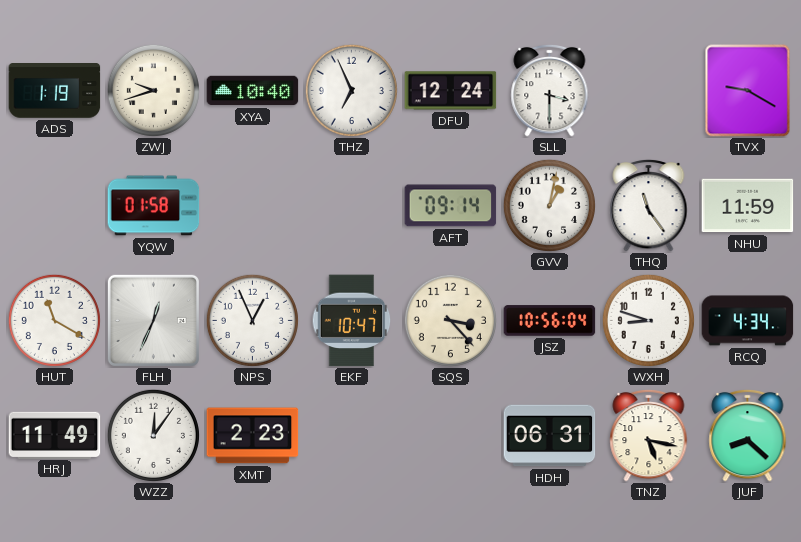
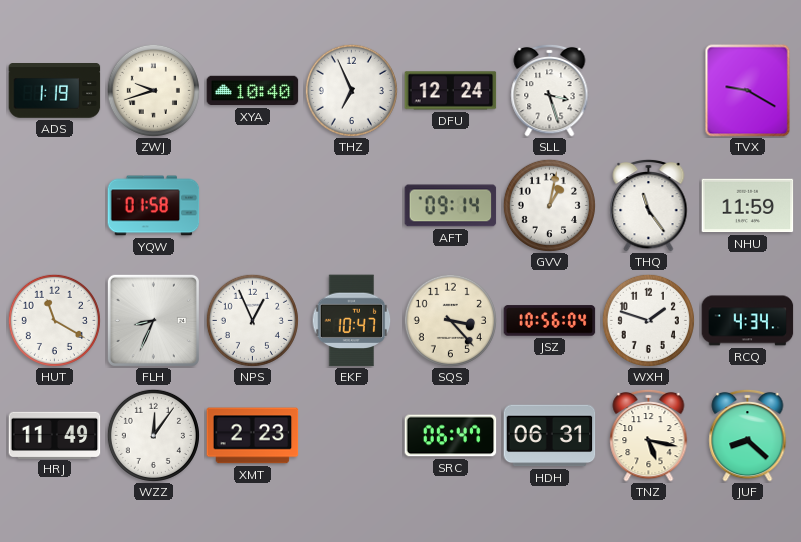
SLL: 3:30 -> 3:27
FLH: 12:34 -> 8:34
WXH: 8:48 -> 1:48
SRC: none -> 06:47
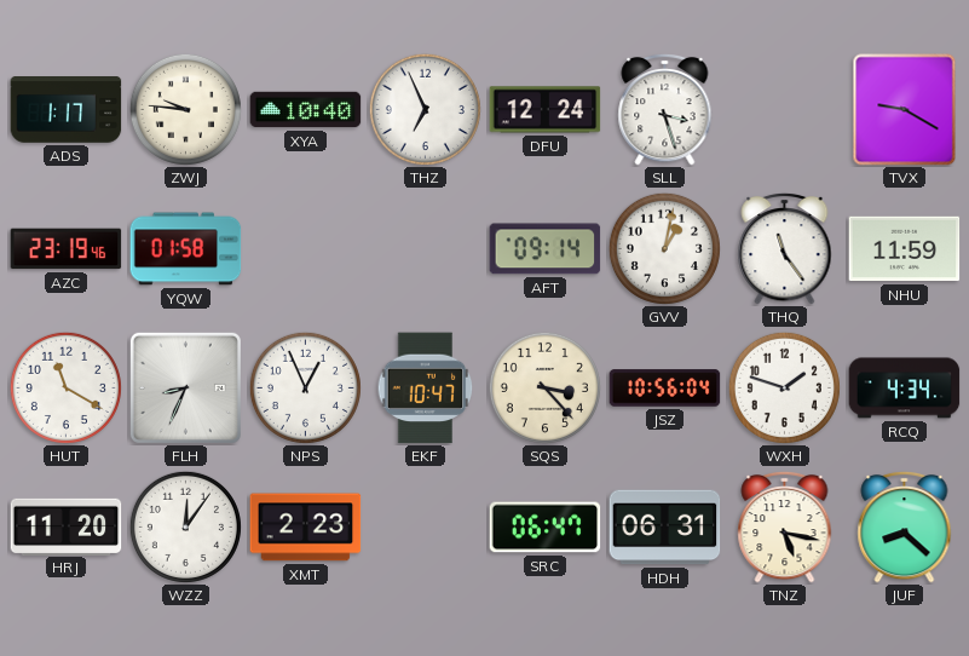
ADS: 1:19 -> 1:17
ZWJ: 9:42 -> 9:46
AZC: none -> 23:19
HRJ: 11:49 -> 11:20
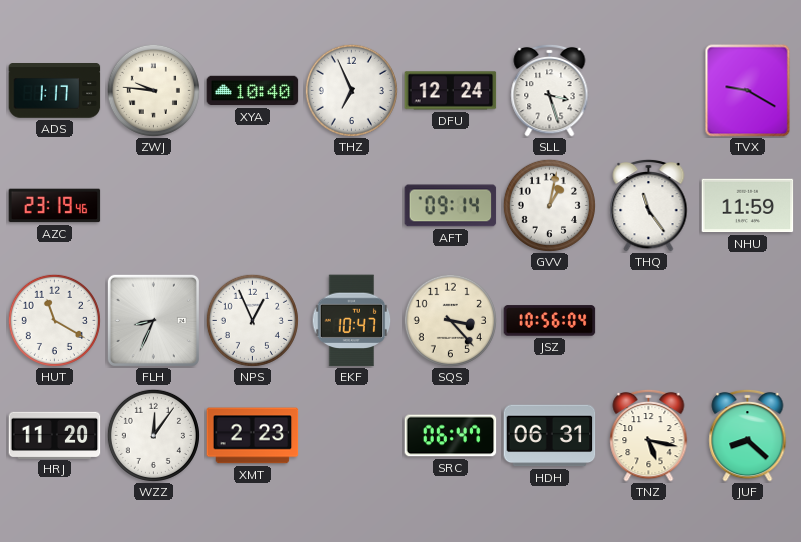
YQW: 01:58 -> none
WXH: 1:48 -> none
RCQ: 4:34 -> none
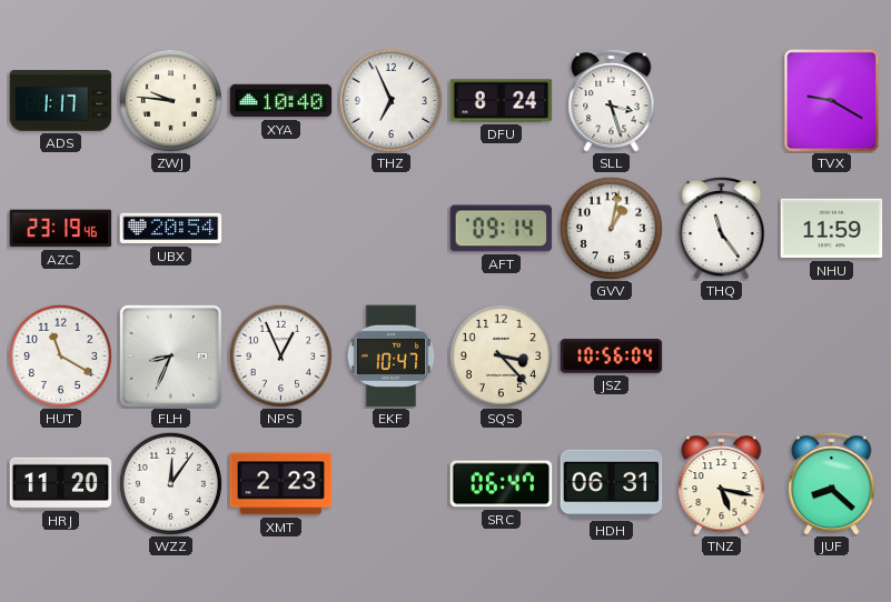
DFU: 12:24 -> 8:24
UBX: none -> 20:54
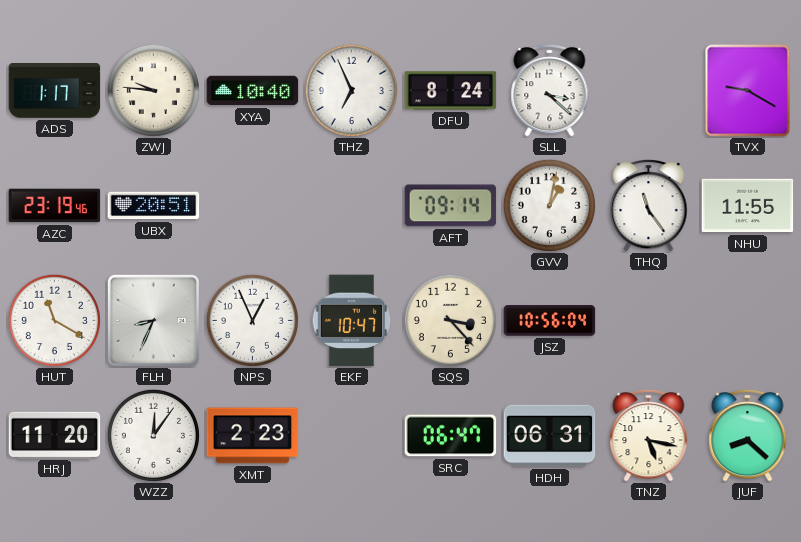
SLL: 3:27 -> 3:22
UBX: 20:54 -> 20:51
NHU: 11:59 -> 11:55
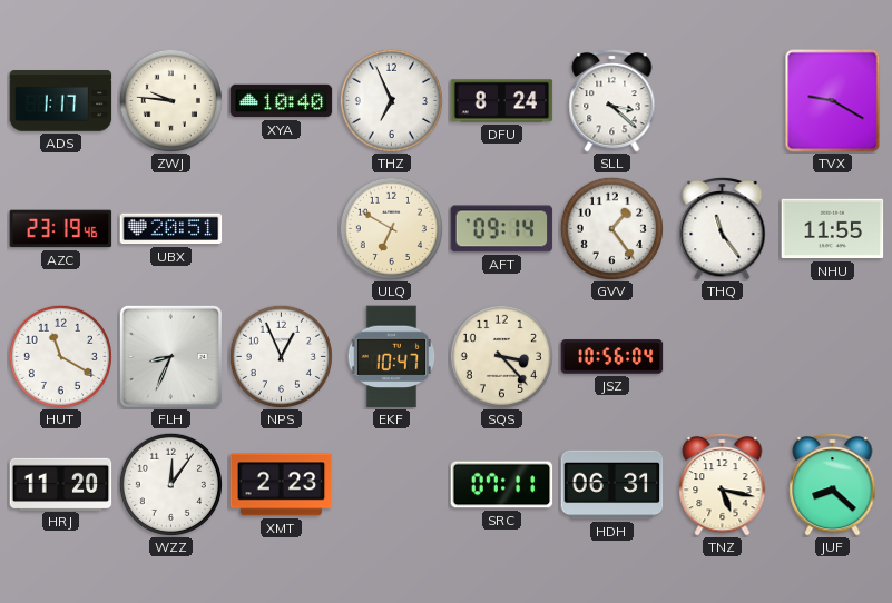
ULQ: none -> 6:50
GVV: 1:02 -> 1:24
SRC: 06:47 -> 07:11
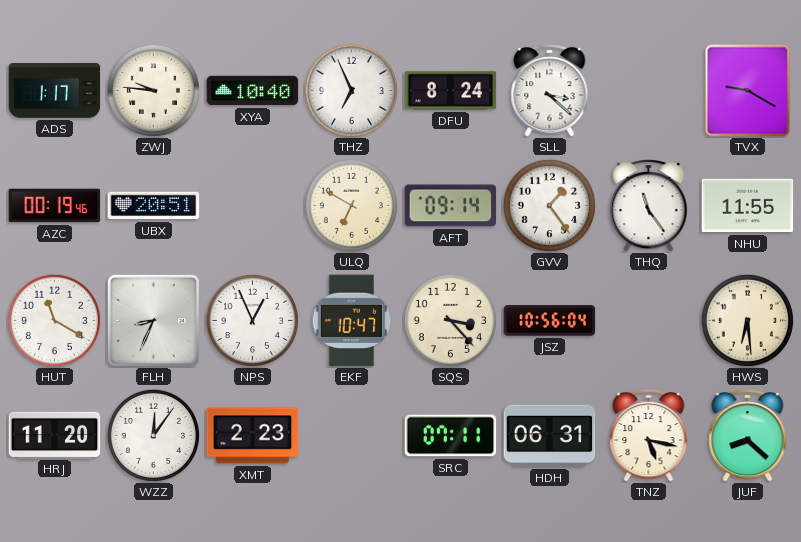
AZC: 23:19 -> 00:19
HWS: none -> 6:29
